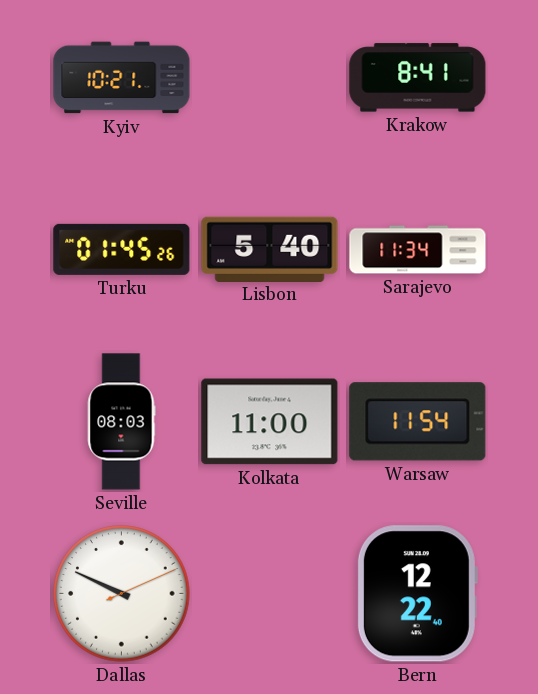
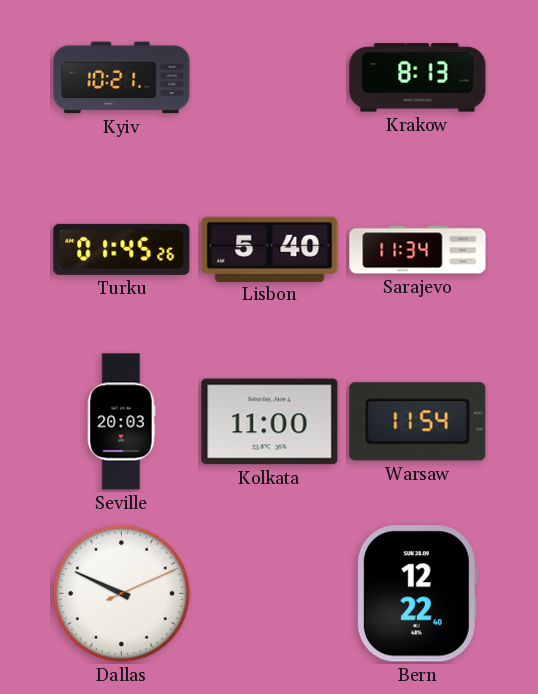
Krakow: 8:41 -> 8:13
Seville: 08:03 -> 20:03
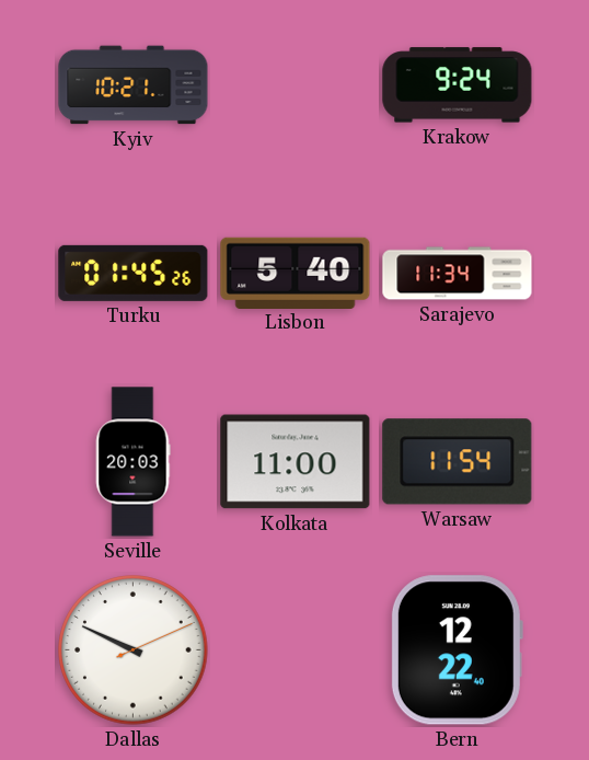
Krakow: 8:13 -> 9:24
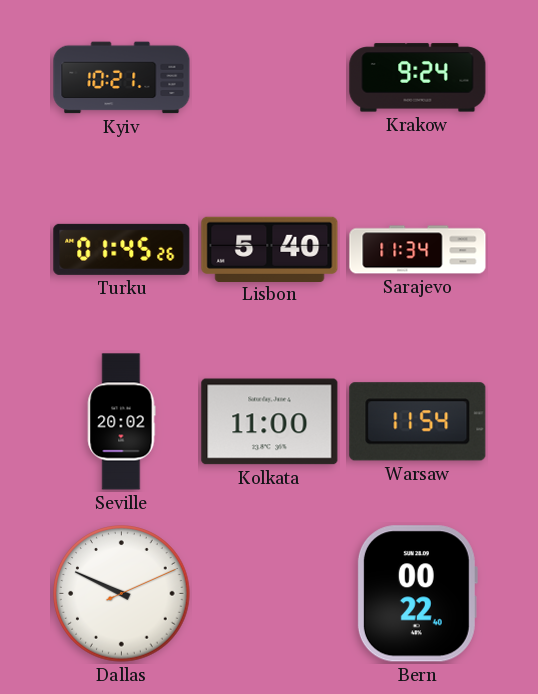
Seville: 20:03 -> 20:02
Bern: 12:22 -> 00:22
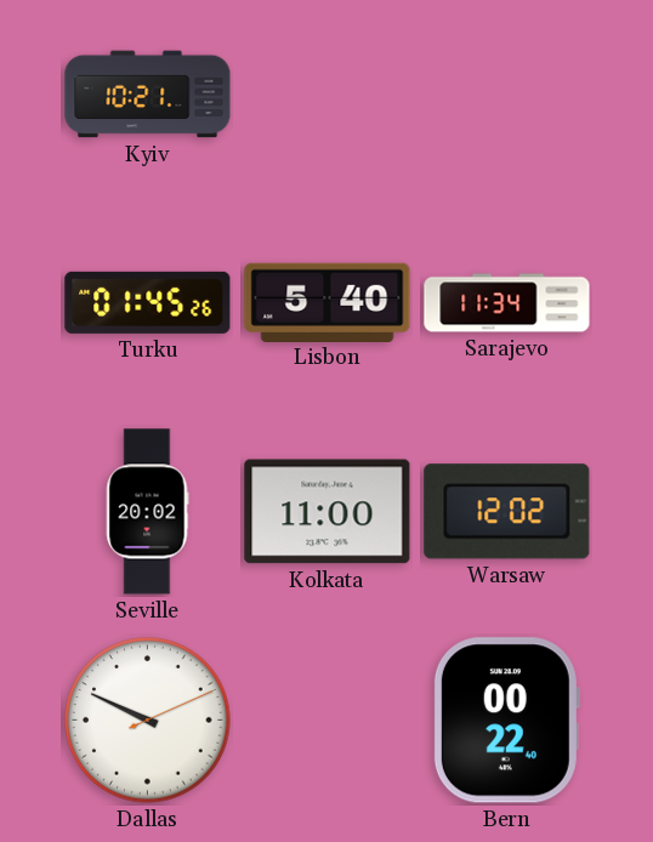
Krakow: 9:24 -> none
Warsaw: 11:54 -> 12:02
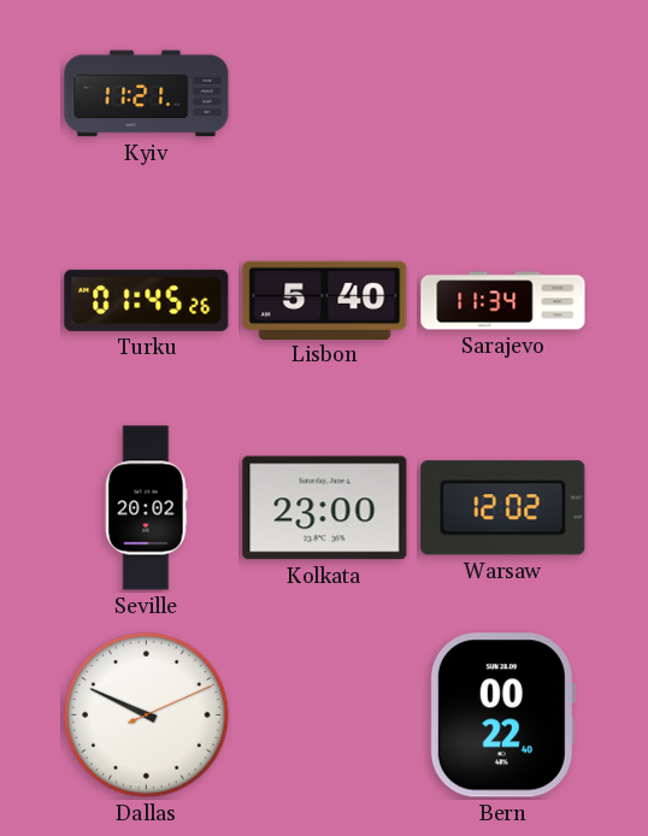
Kyiv: 10:21 -> 11:21
Kolkata: 11:00 -> 23:00
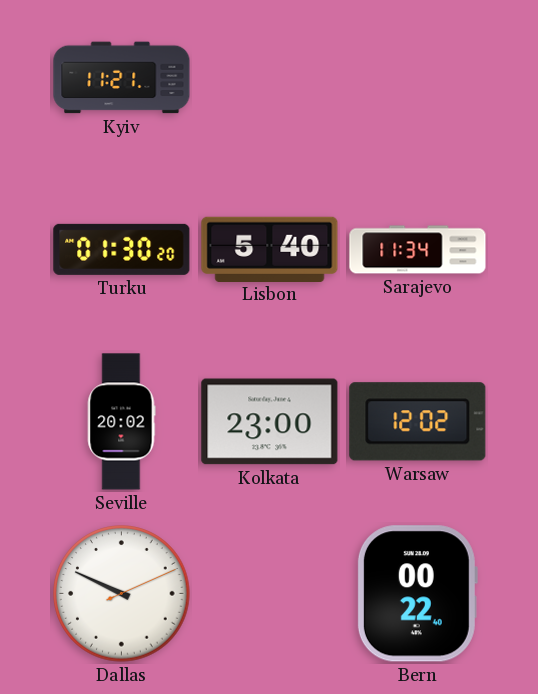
Turku: 01:45 -> 01:30
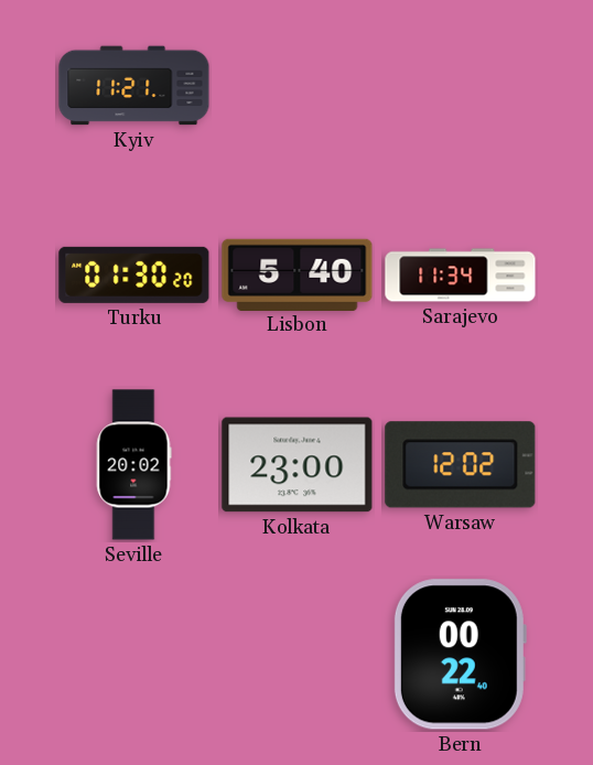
Dallas: 9:49 -> none
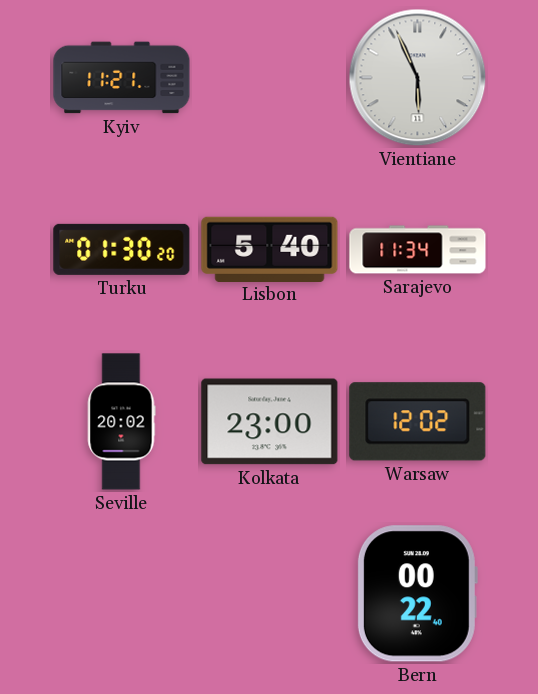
Vientiane: none -> 5:56
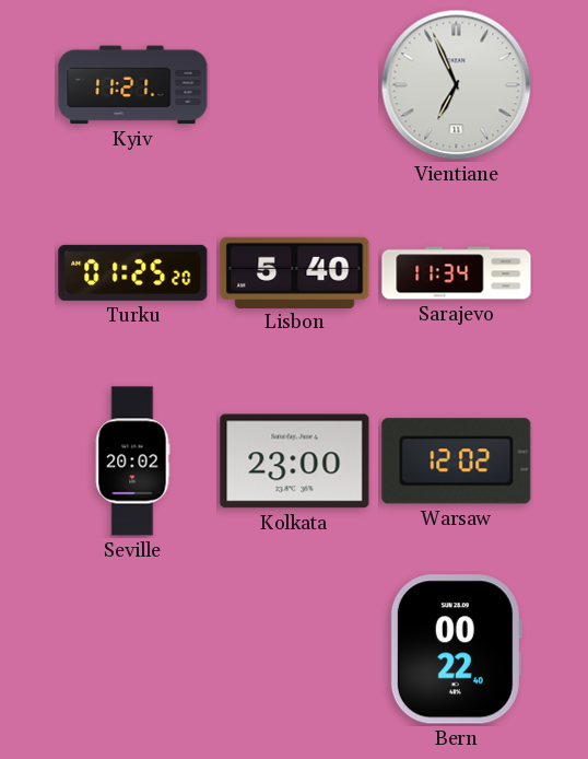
Vientiane: 5:56 -> 6:56
Turku: 01:30 -> 01:25
